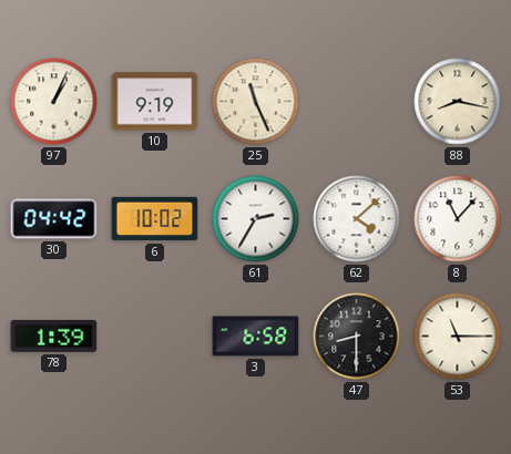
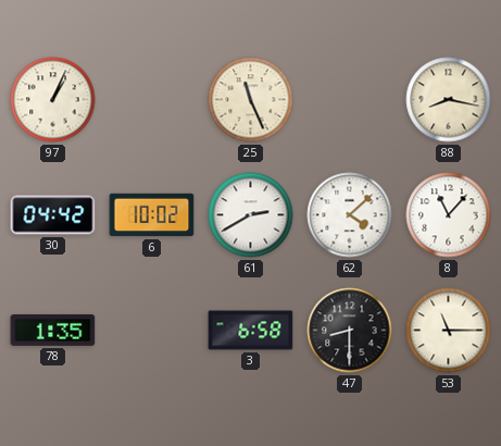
10: 9:19 -> none
61: 2:35 -> 2:40
78: 1:39 -> 1:35
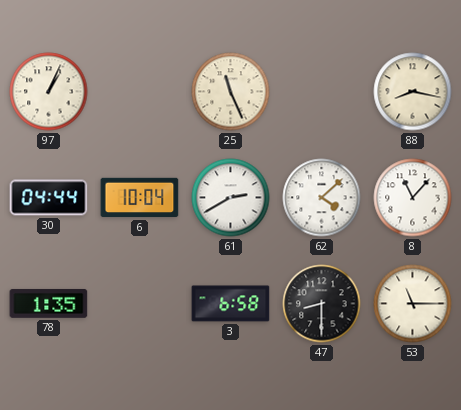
30: 04:42 -> 04:44
6: 10:02 -> 10:04
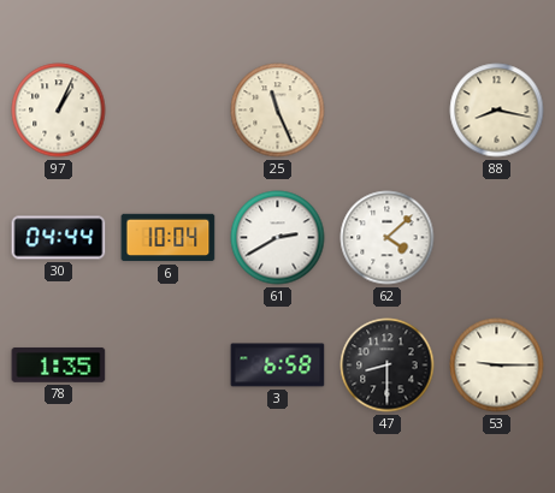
8: 11:07 -> none
53: 11:15 -> 9:15
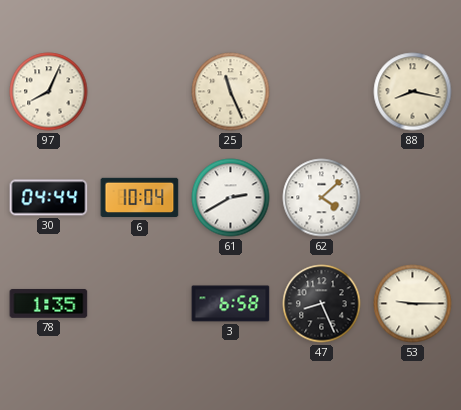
97: 1:04 -> 8:04
47: 8:30 -> 8:26
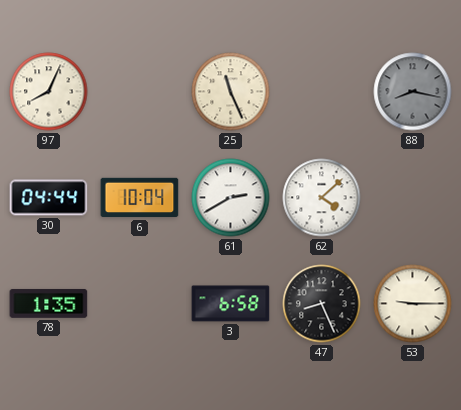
88 dial: cream -> grey
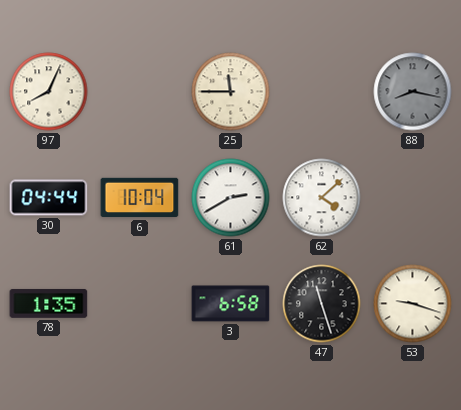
25: 11:26 -> 11:45
47: 8:26 -> 11:27
53: 9:15 -> 9:18
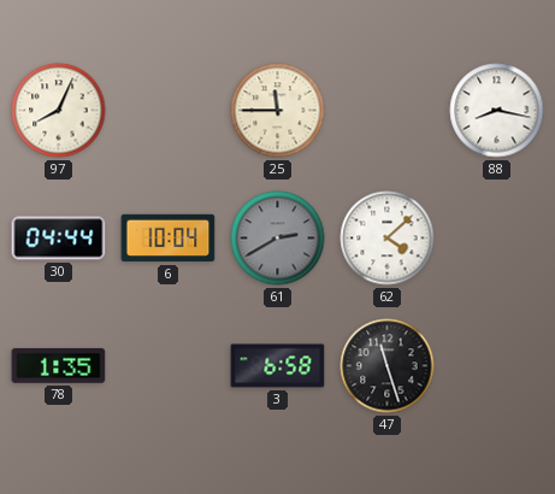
88 dial: grey -> white
61 dial: white -> grey
53: 9:18 -> none
